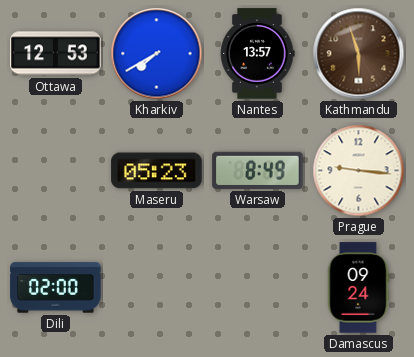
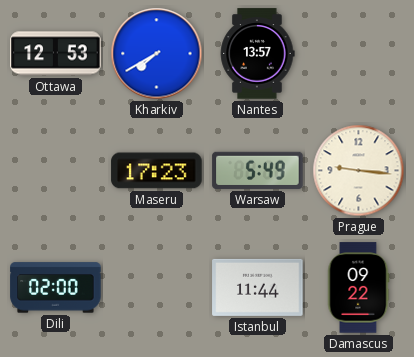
Kathmandu: 5:57 -> none
Maseru: 05:23 -> 17:23
Warsaw: 8:49 -> 5:49
Istanbul: none -> 11:44
Damascus: 09:24 -> 09:22
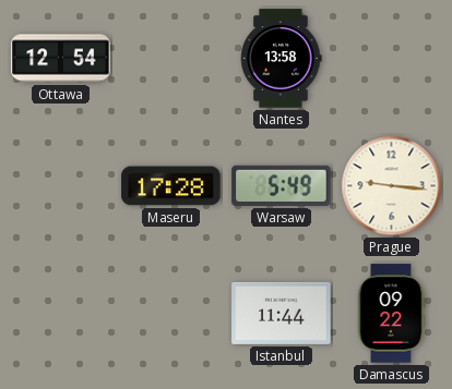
Ottawa: 12:53 -> 12:54
Kharkiv: 7:40 -> none
Nantes: 13:57 -> 13:58
Maseru: 17:23 -> 17:28
Dili: 02:00 -> none
